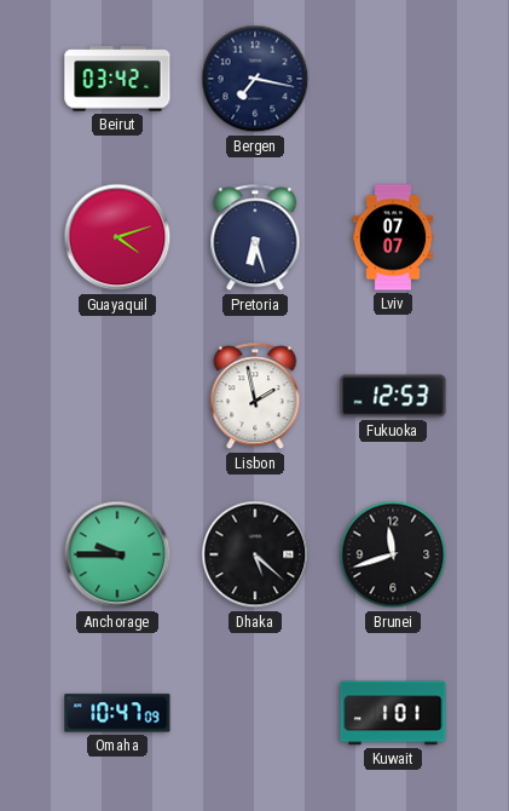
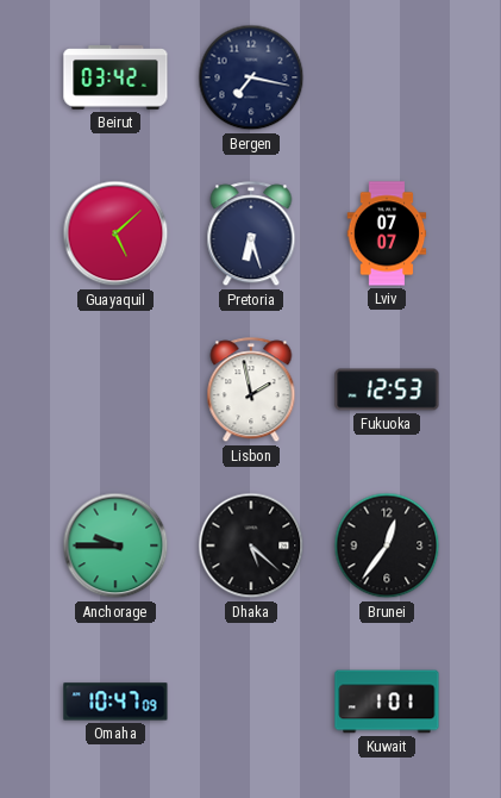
Guayaquil: 4:12 -> 5:08
Brunei: 11:42 -> 12:36
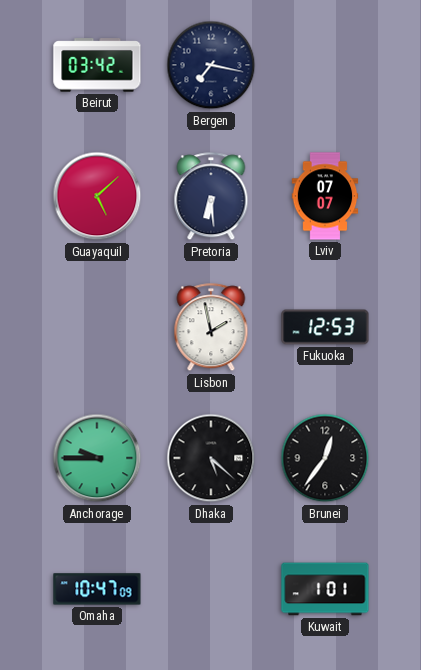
Pretoria: 6:27 -> 6:29
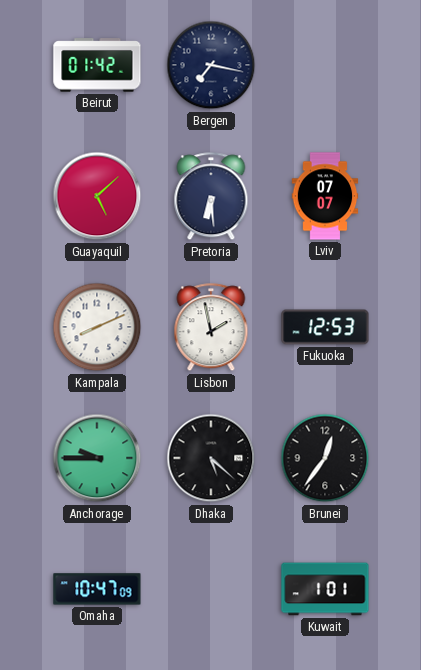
Beirut: 03:42 -> 01:42
Kampala: none -> 8:11
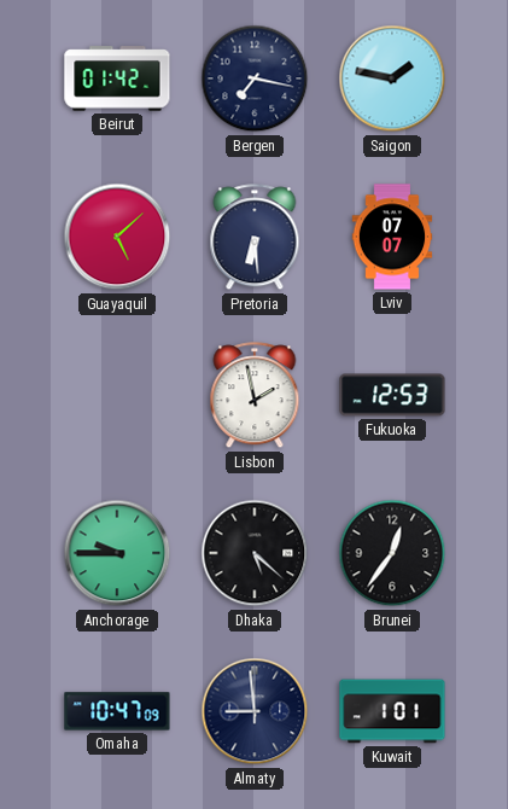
Saigon: none -> 1:47
Kampala: 8:11 -> none
Almaty: none -> 8:59
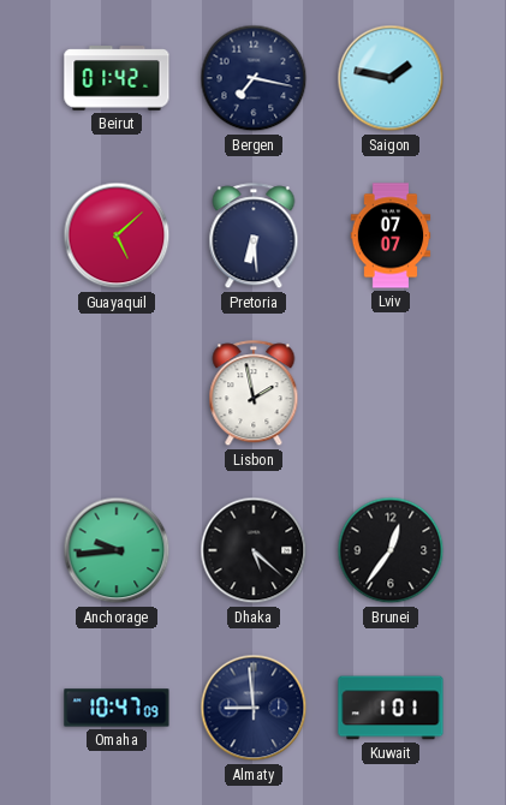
Fukuoka: 12:53 -> none
Anchorage: 9:45 -> 9:44
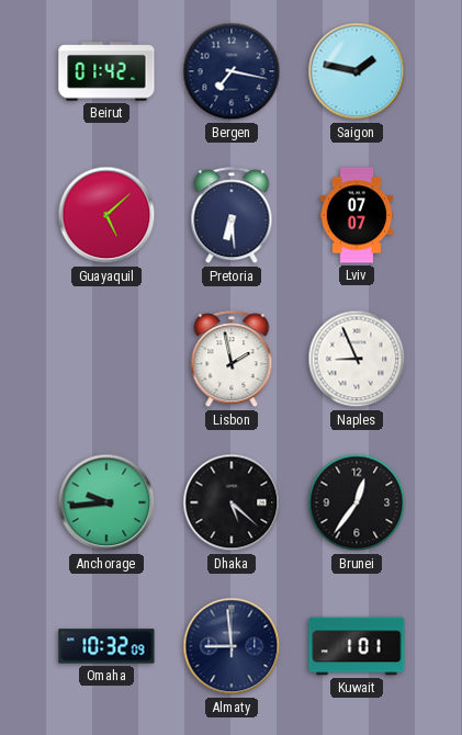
Naples: none -> 8:56
Omaha: 10:47 -> 10:32
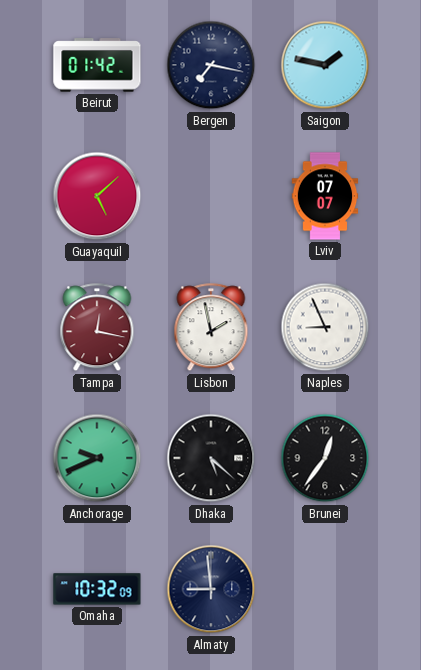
Pretoria: 6:29 -> none
Tampa: none -> 12:17
Anchorage: 9:44 -> 9:41
Kuwait: 1:01 -> none
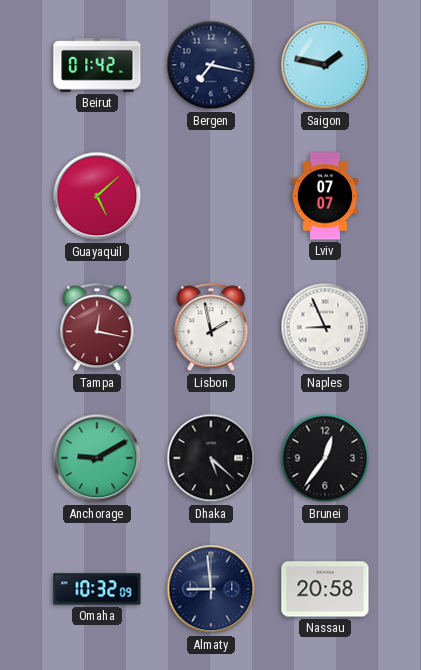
Anchorage: 9:41 -> 9:10
Nassau: none -> 20:58
